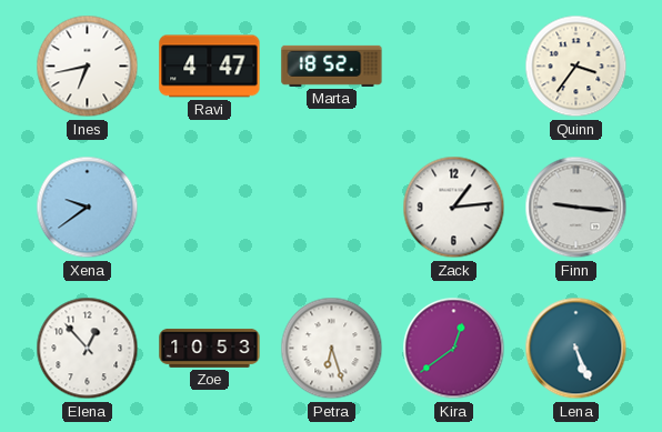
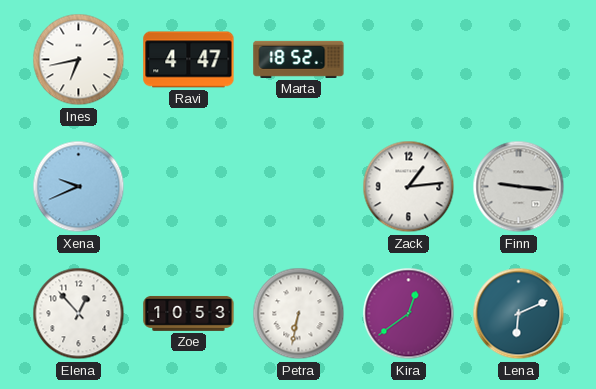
Quinn: 3:36 -> none
Xena: 9:39 -> 9:41
Petra: 6:27 -> 6:32
Lena: 5:26 -> 6:11
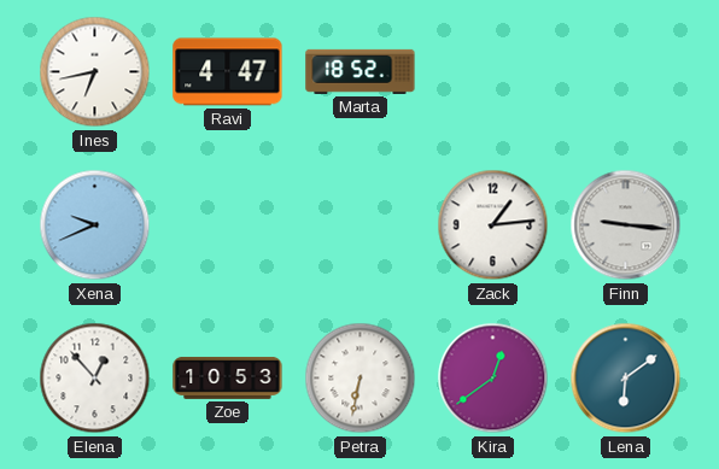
Lena: 6:11 -> 6:09
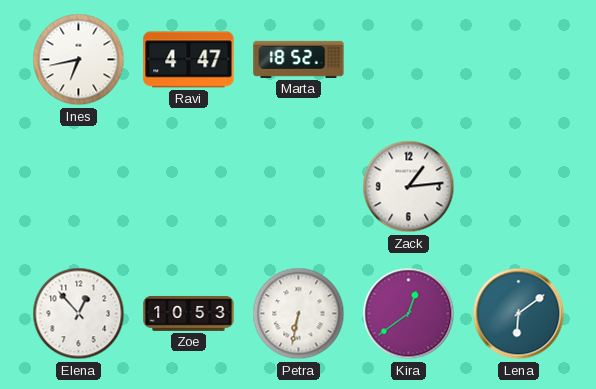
Xena: 9:41 -> none
Finn: 9:16 -> none
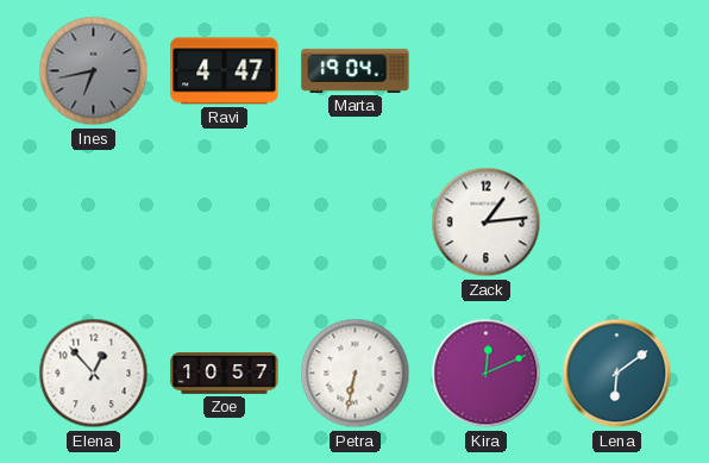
Ines dial: white -> grey
Marta: 18:52 -> 19:04
Zoe: 10:53 -> 10:57
Kira: 12:39 -> 12:11
